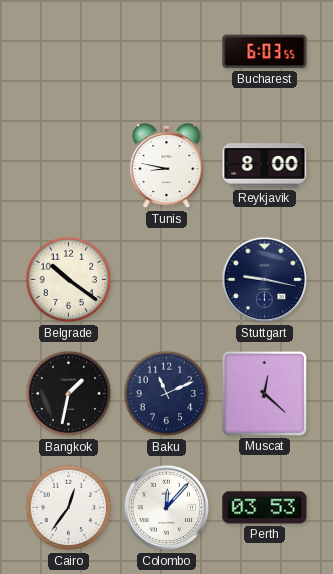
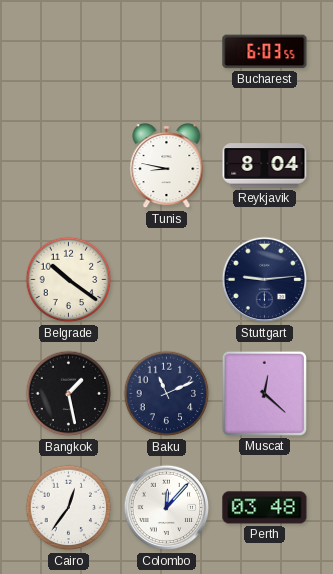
Reykjavik: 8:00 -> 8:04
Stuttgart: 9:17 -> 9:14
Bangkok: 1:32 -> 1:28
Perth: 03:53 -> 03:48
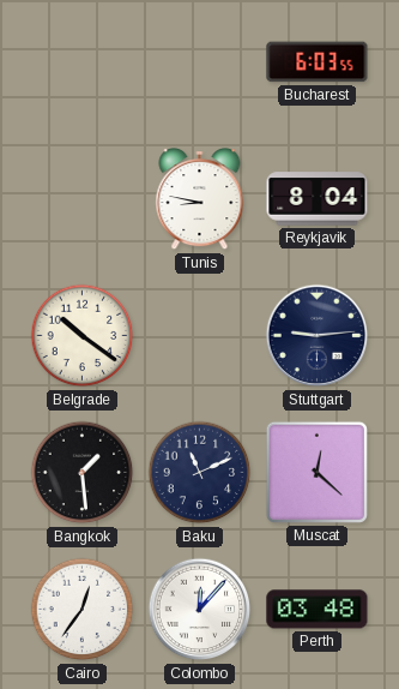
Bangkok: 1:28 -> 1:29
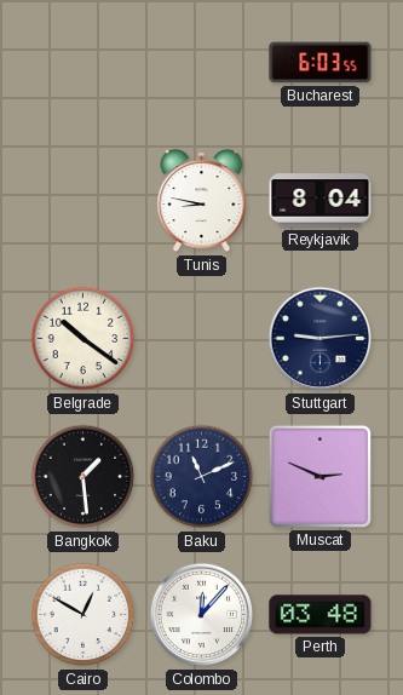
Muscat: 12:22 -> 2:49
Cairo: 12:36 -> 12:50
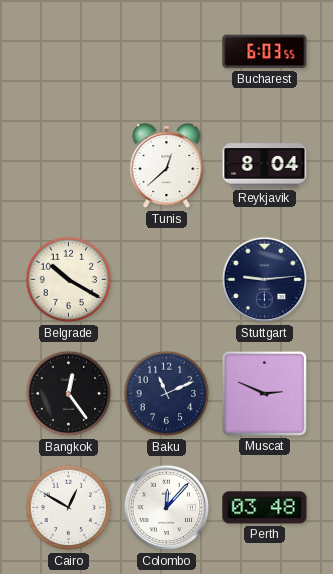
Tunis: 8:47 -> 12:38
Belgrade: 10:21 -> 10:20
Bangkok: 1:29 -> 12:24
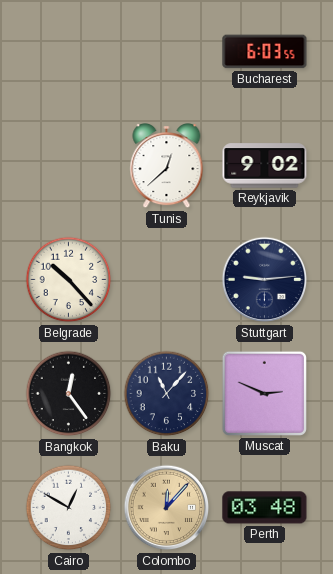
Reykjavik: 8:04 -> 9:02
Belgrade: 10:20 -> 10:23
Baku: 11:11 -> 11:07
Colombo dial: white -> champagne
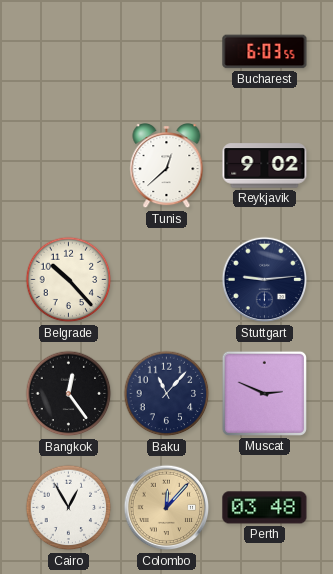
Cairo: 12:50 -> 12:55
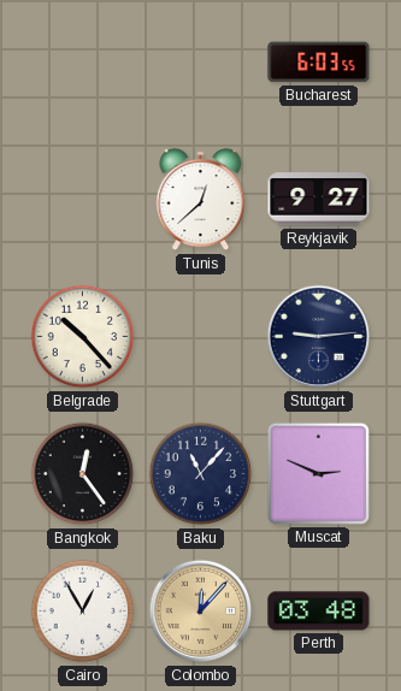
Reykjavik: 9:02 -> 9:27
